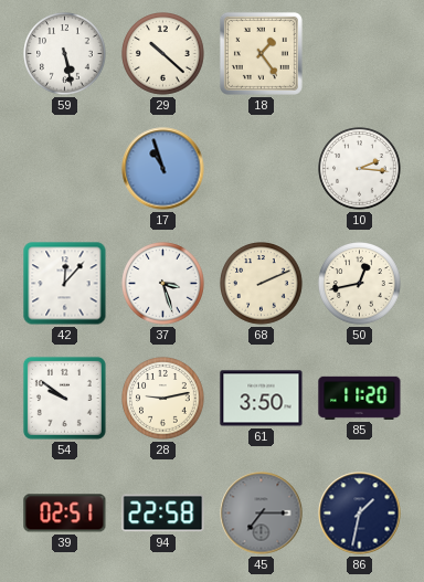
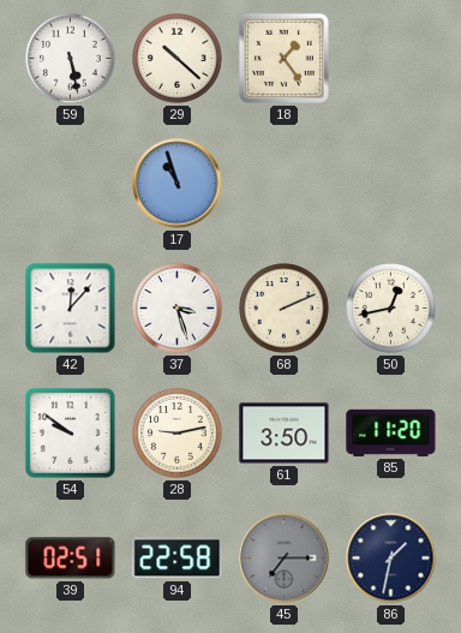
10: 2:16 -> none
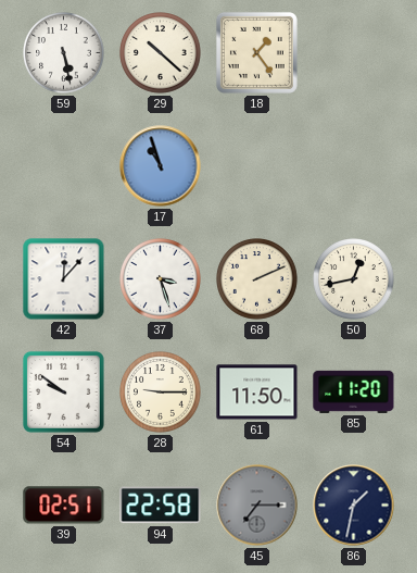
28: 9:13 -> 9:15
61: 3:50 -> 11:50
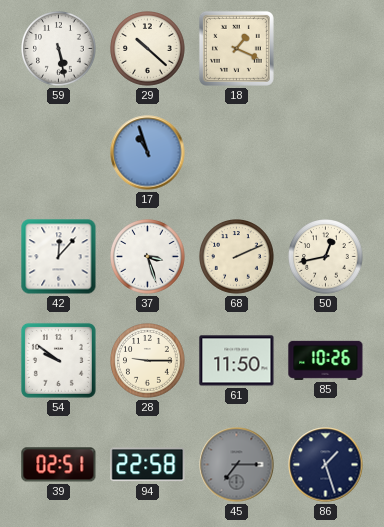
18: 1:24 -> 1:19
85: 11:20 -> 10:26
86: 1:32 -> 1:27
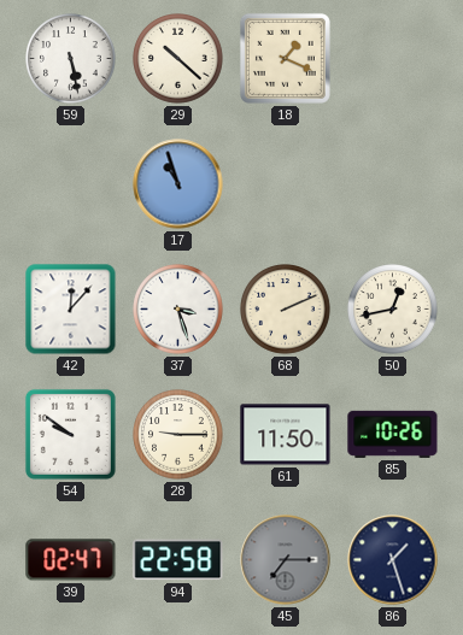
39: 02:51 -> 02:47
